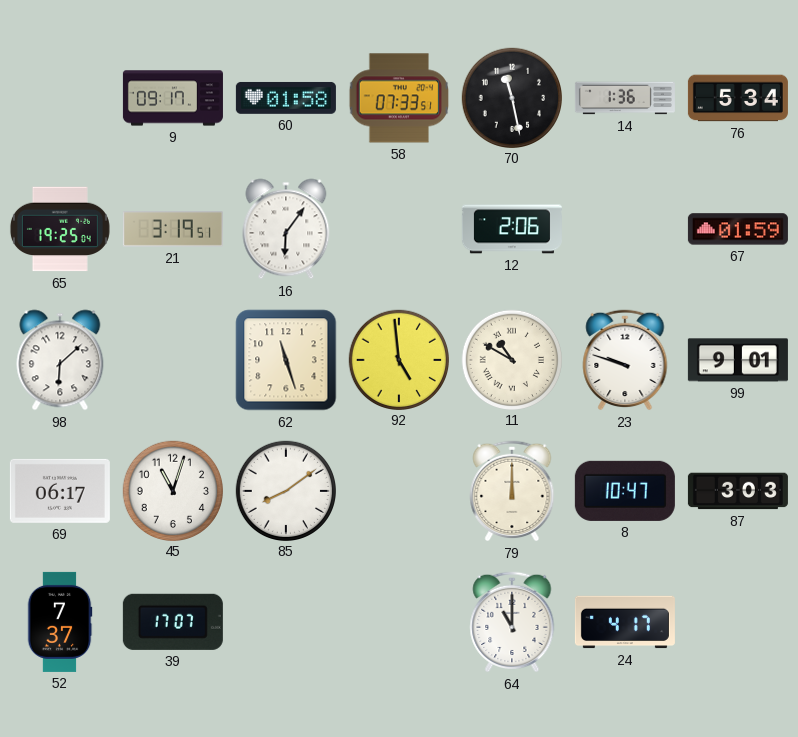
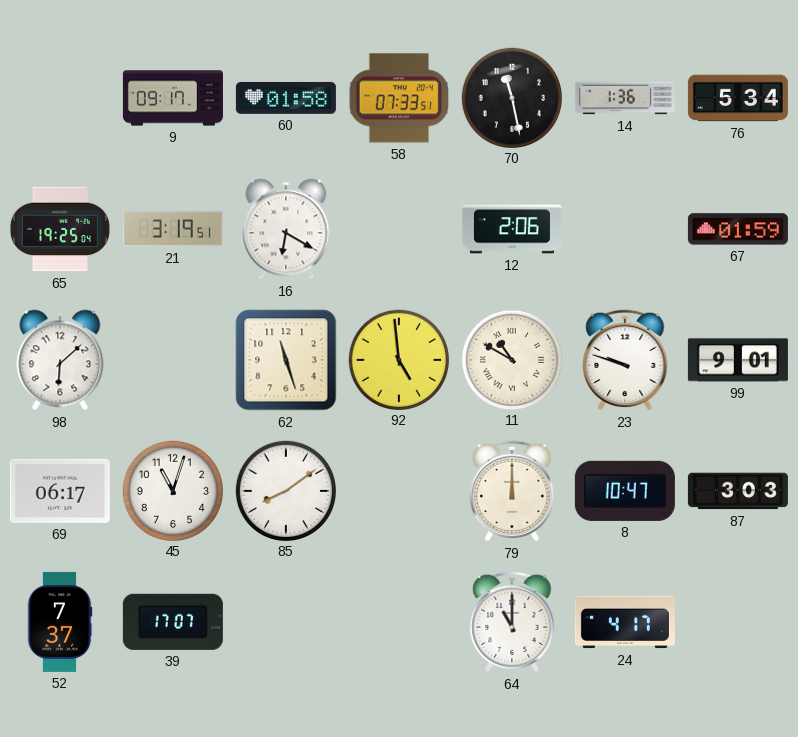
16: 6:06 -> 6:20
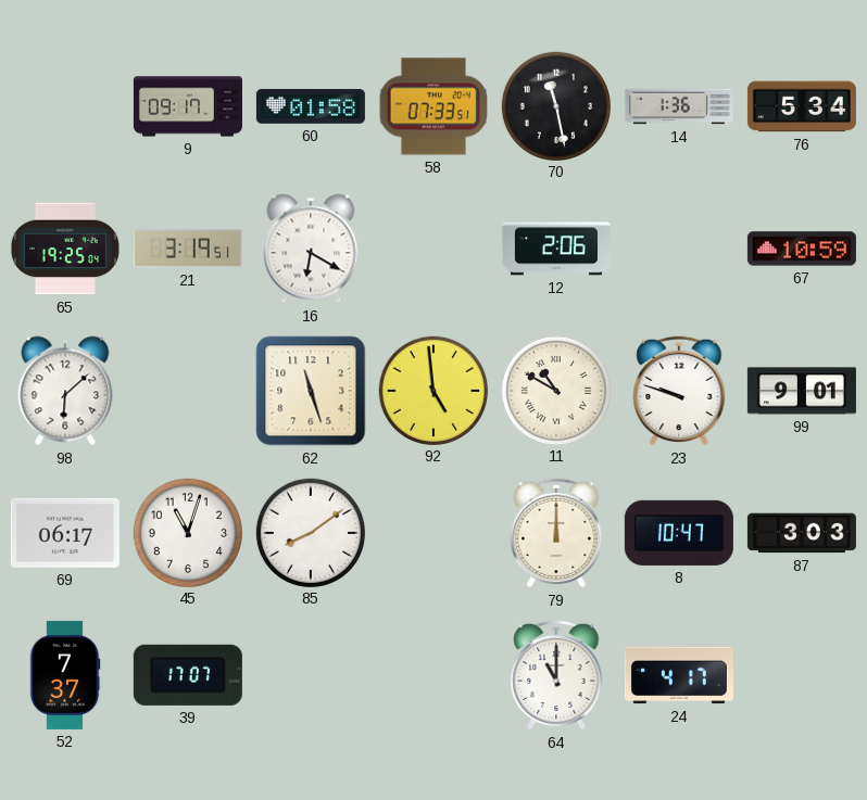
67: 01:59 -> 10:59
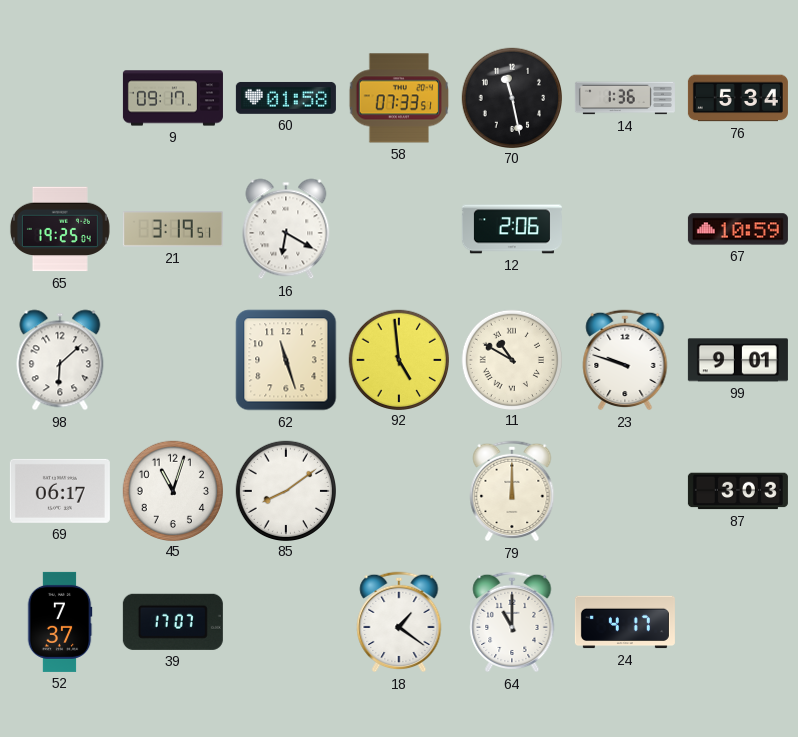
8: 10:47 -> none
18: none -> 1:21
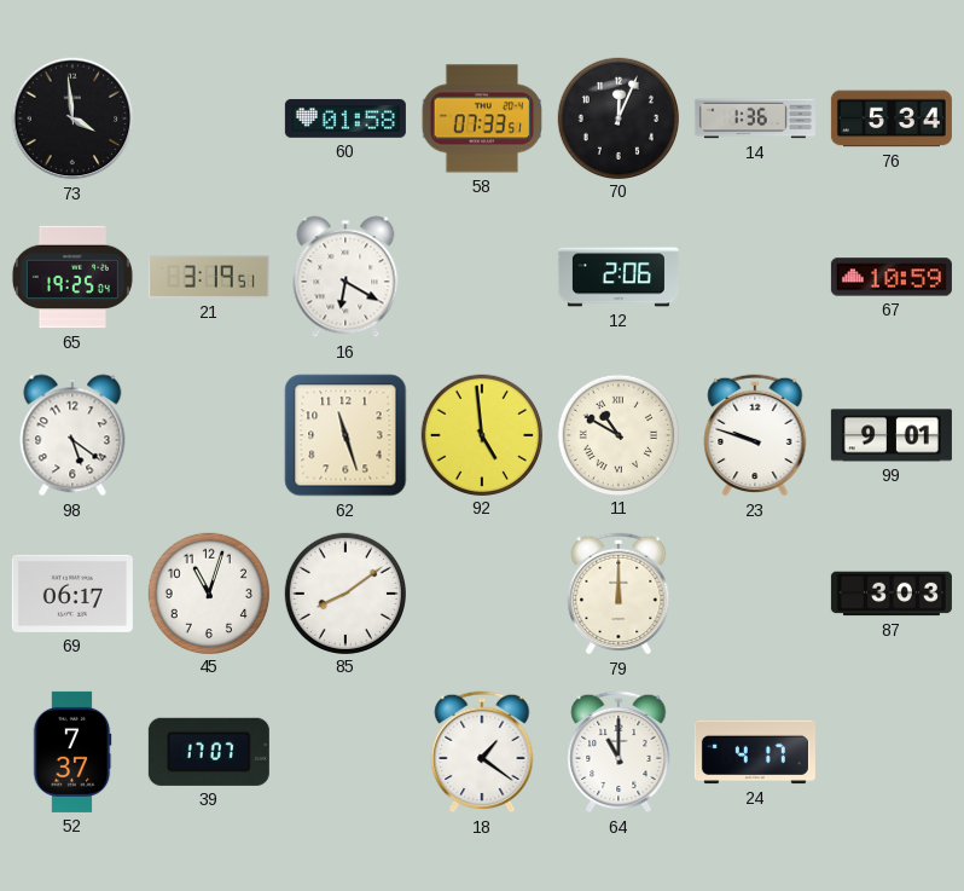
73: none -> 3:59
9: 09:17 -> none
70: 11:28 -> 12:04
98: 6:08 -> 5:21
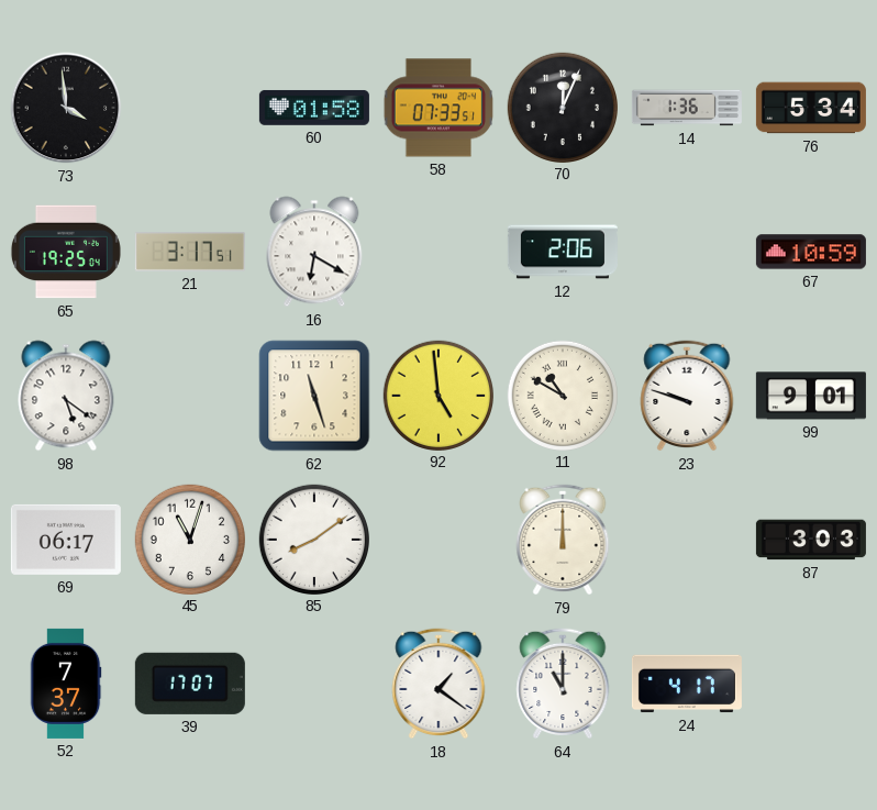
21: 3:19 -> 3:17
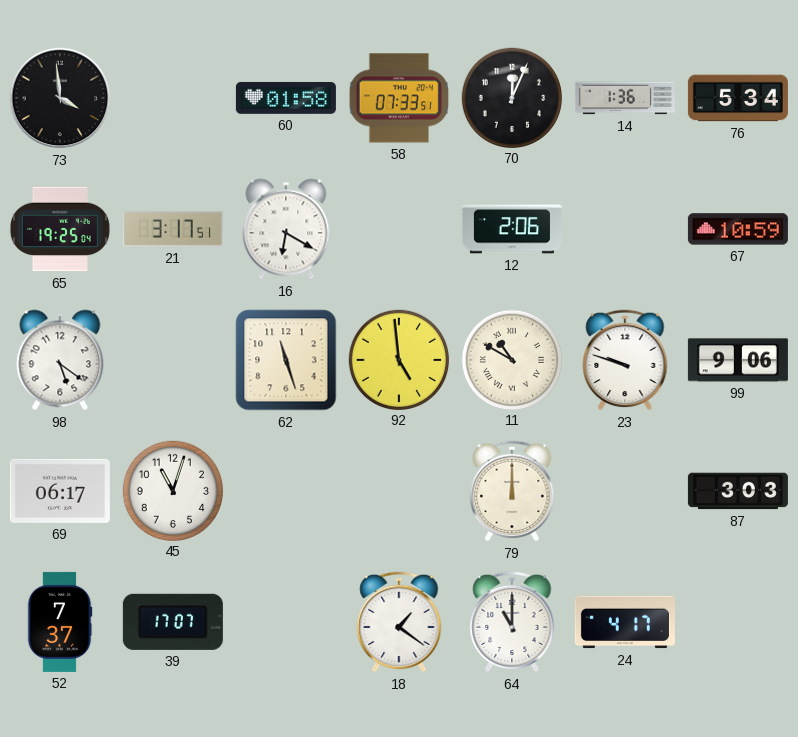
99: 9:01 -> 9:06
85: 8:09 -> none
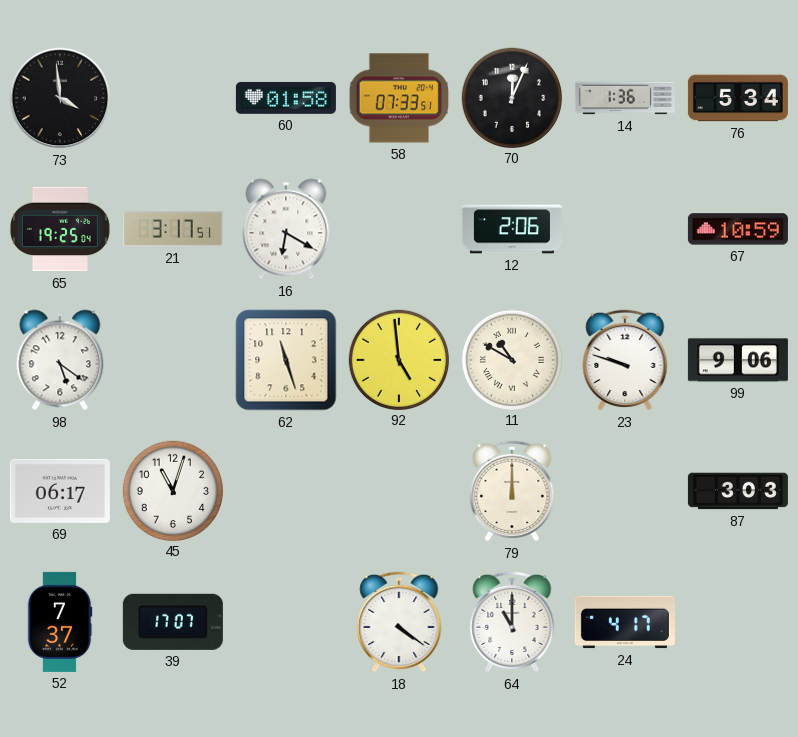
18: 1:21 -> 4:21
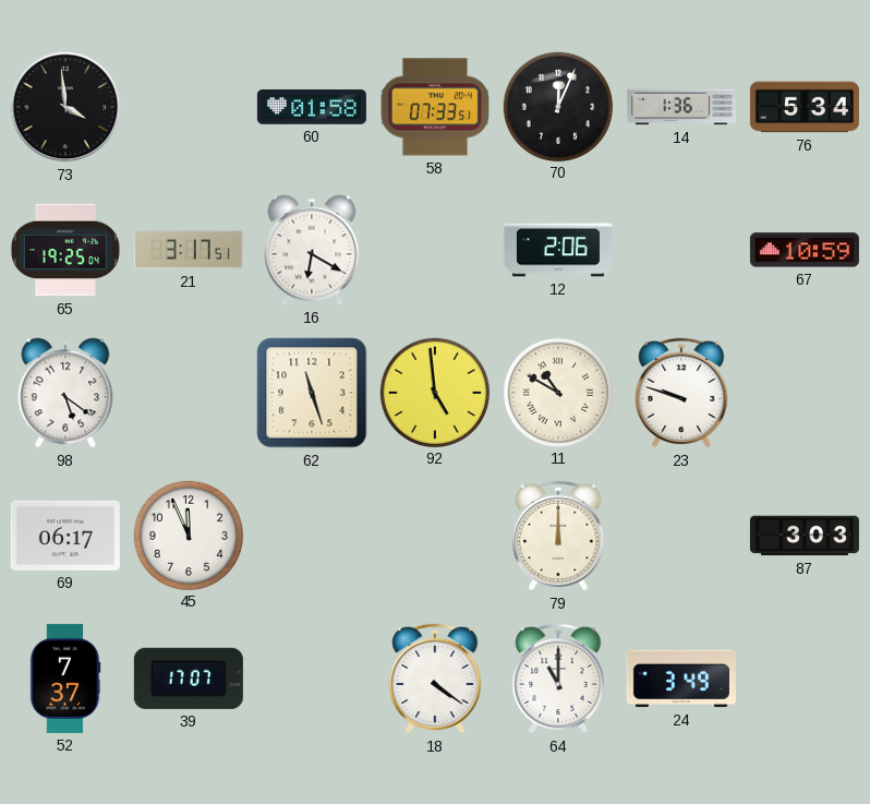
99: 9:06 -> none
45: 11:03 -> 11:56
24: 4:17 -> 3:49
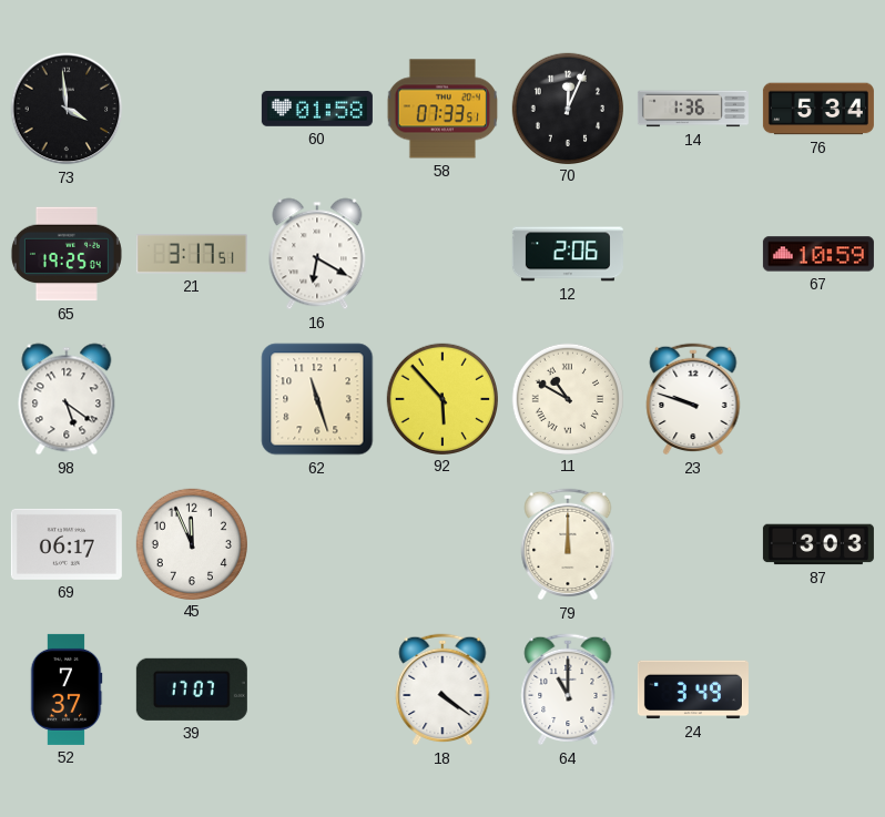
92: 4:59 -> 5:53
